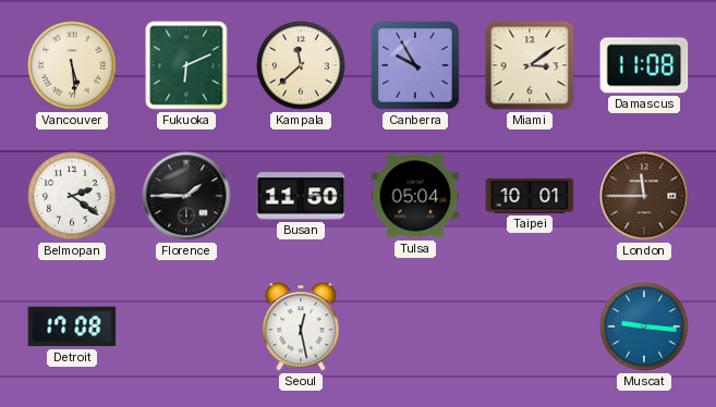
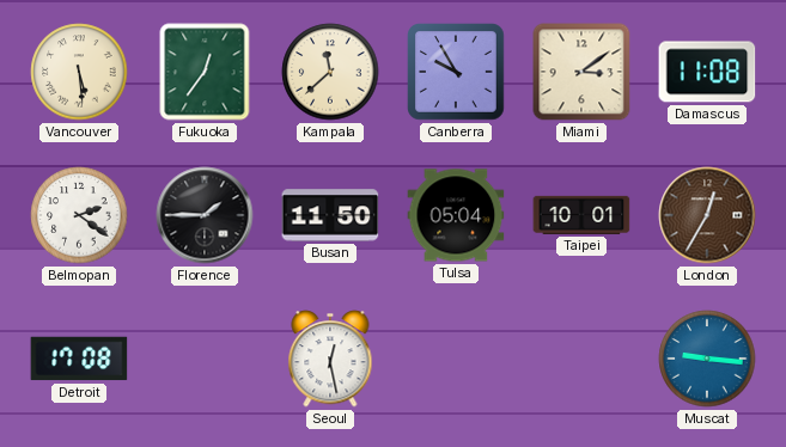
Fukuoka: 6:11 -> 12:36
London: 11:45 -> 12:35
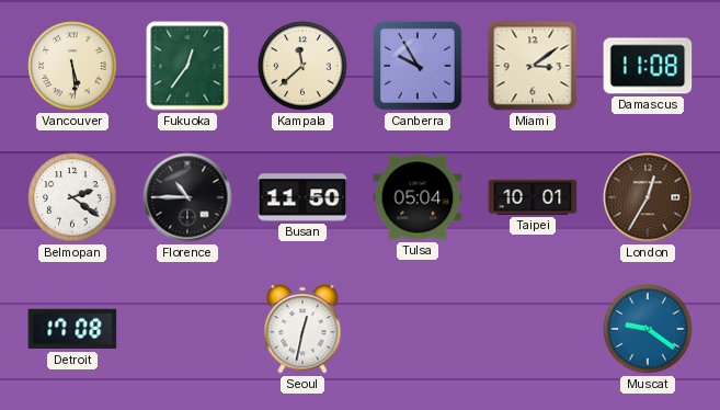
Florence: 1:45 -> 10:45
Seoul: 12:28 -> 12:32
Muscat: 9:16 -> 9:21
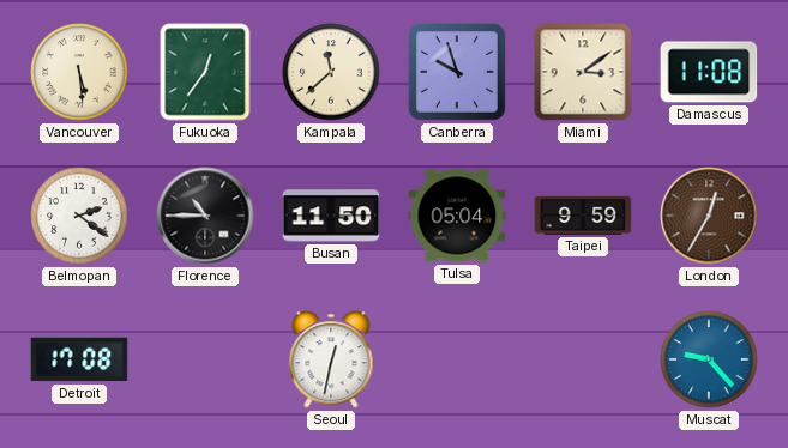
Canberra: 9:55 -> 9:57
Taipei: 10:01 -> 9:59
Muscat: 9:21 -> 9:23
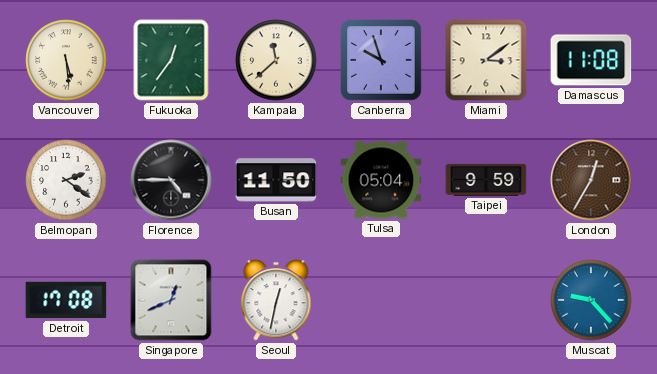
Florence: 10:45 -> 4:45
Singapore: none -> 12:41
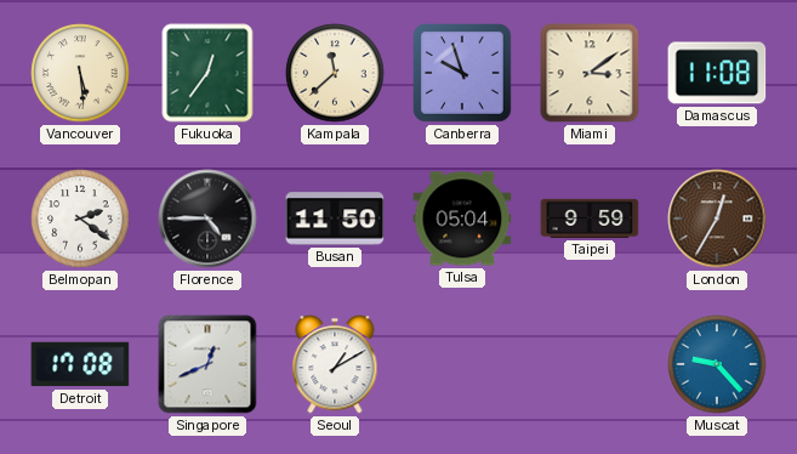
Seoul: 12:32 -> 1:10
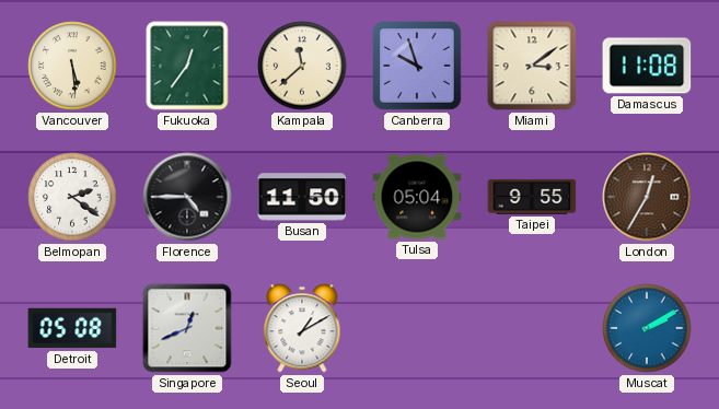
Taipei: 9:59 -> 9:55
Detroit: 17:08 -> 05:08
Muscat: 9:23 -> 2:10
